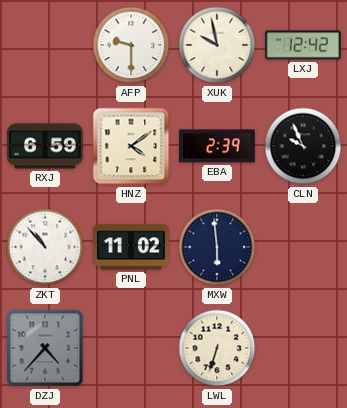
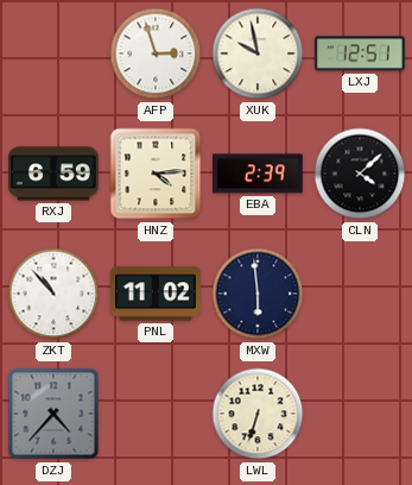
AFP: 9:30 -> 2:57
LXJ: 12:42 -> 12:51
HNZ: 4:09 -> 4:14
CLN: 9:56 -> 4:08
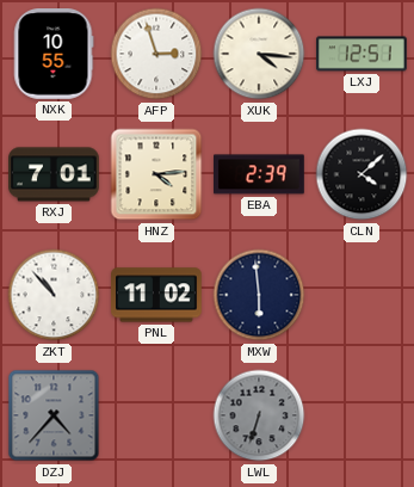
NXK: none -> 10:55
XUK: 9:58 -> 4:16
RXJ: 6:59 -> 7:01
LWL dial: cream -> grey
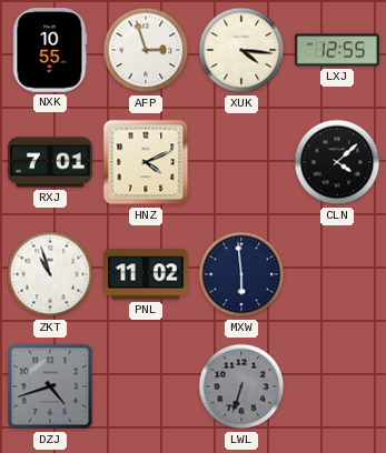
LXJ: 12:51 -> 12:55
HNZ: 4:14 -> 4:11
EBA: 2:39 -> none
ZKT: 10:53 -> 10:57
DZJ: 4:37 -> 4:42
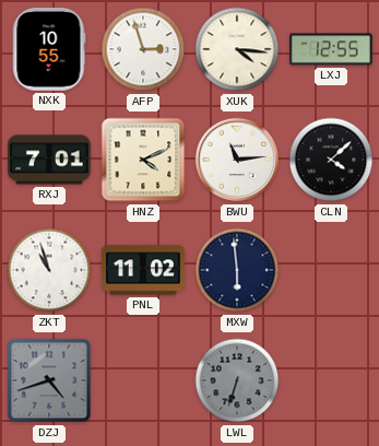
BWU: none -> 11:14
